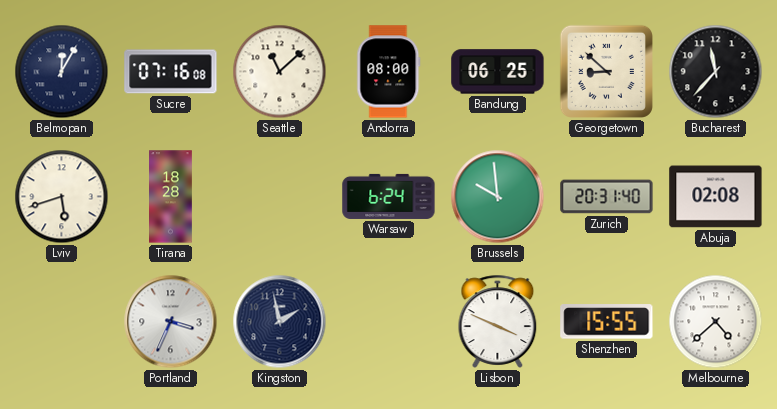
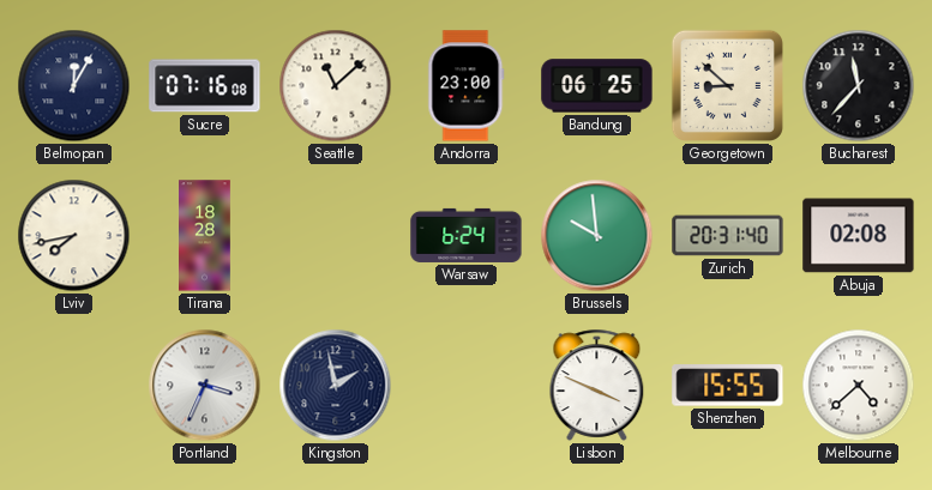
Andorra: 08:00 -> 23:00
Lviv: 5:42 -> 7:43
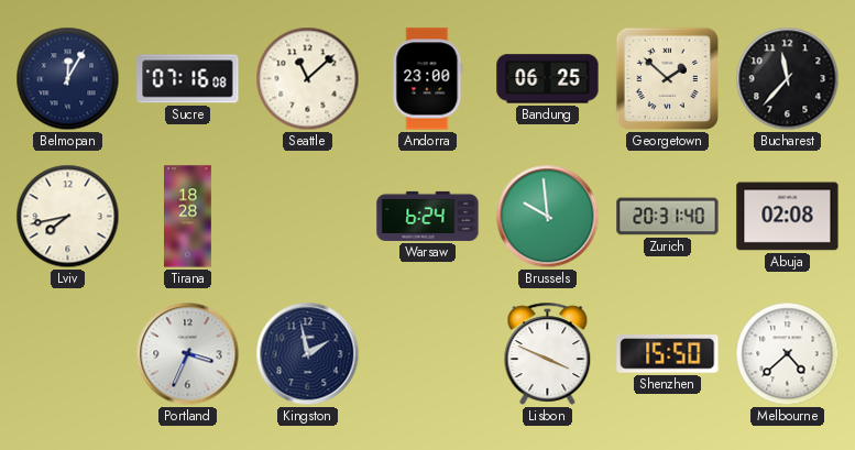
Georgetown: 8:52 -> 1:52
Shenzhen: 15:55 -> 15:50
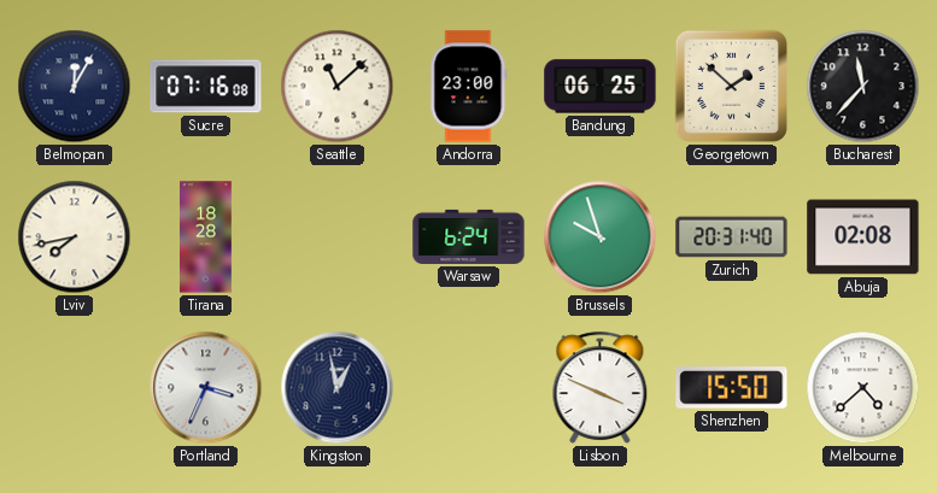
Brussels: 9:59 -> 9:57
Kingston: 1:58 -> 12:58
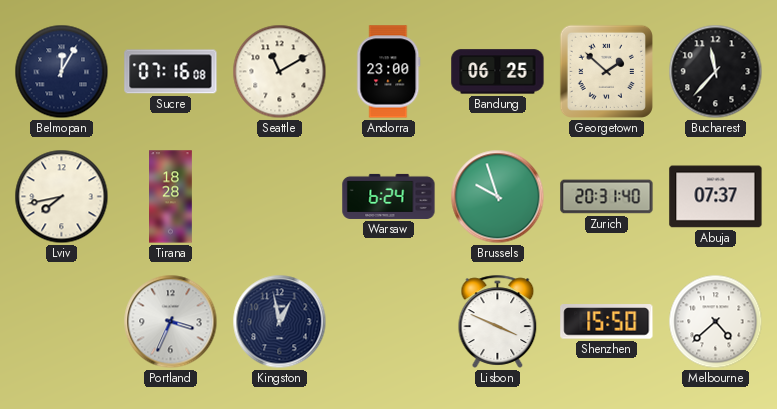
Seattle: 11:08 -> 11:10
Abuja: 02:08 -> 07:37
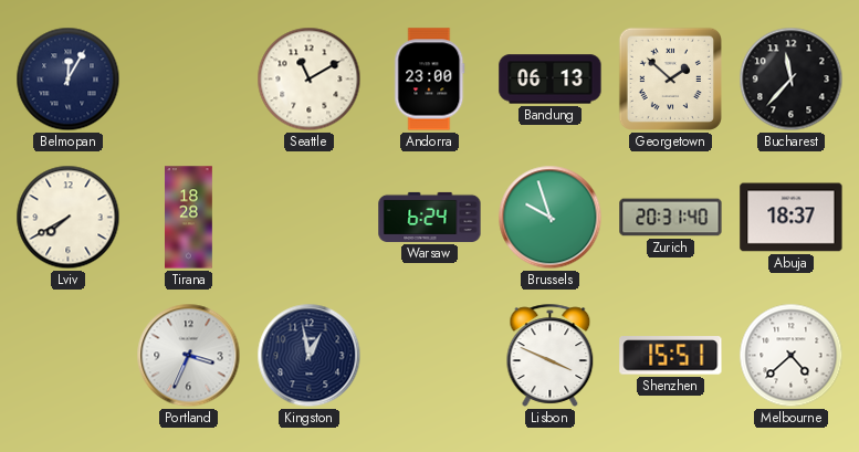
Sucre: 07:16 -> none
Bandung: 06:25 -> 06:13
Lviv: 7:43 -> 7:40
Abuja: 07:37 -> 18:37
Shenzhen: 15:50 -> 15:51
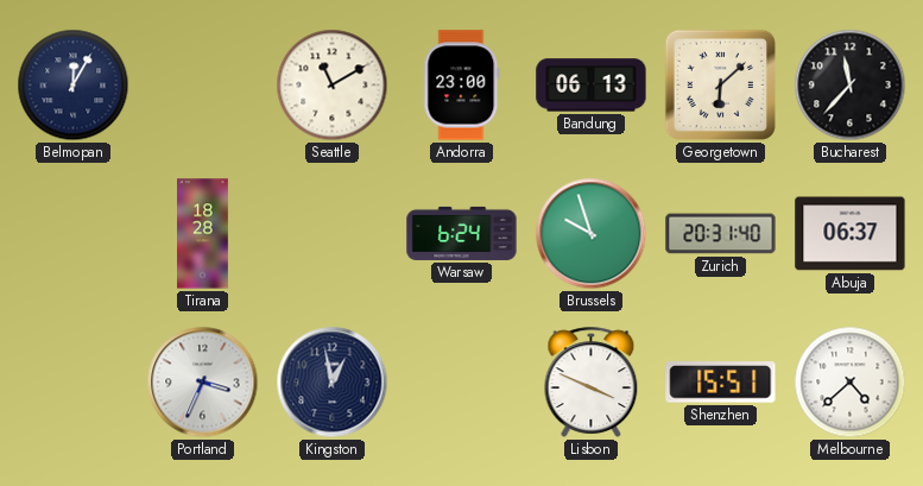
Georgetown: 1:52 -> 6:08
Lviv: 7:40 -> none
Abuja: 18:37 -> 06:37
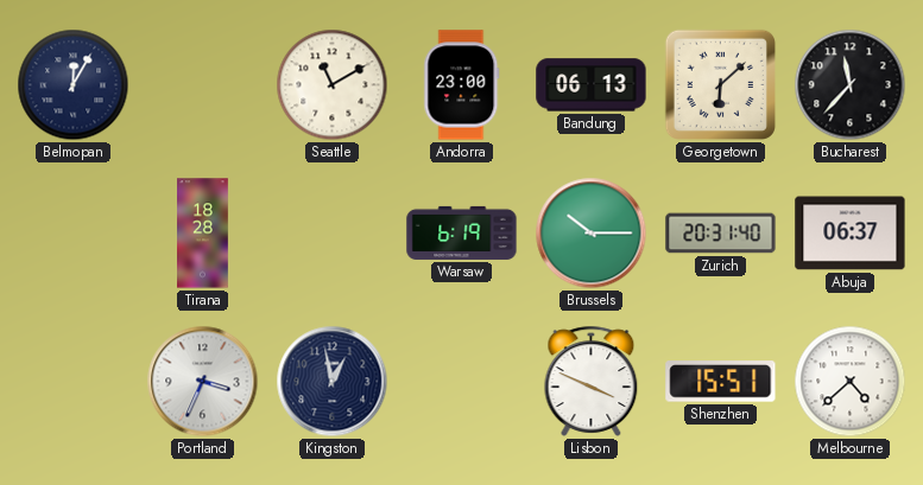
Warsaw: 6:24 -> 6:19
Brussels: 9:57 -> 10:15
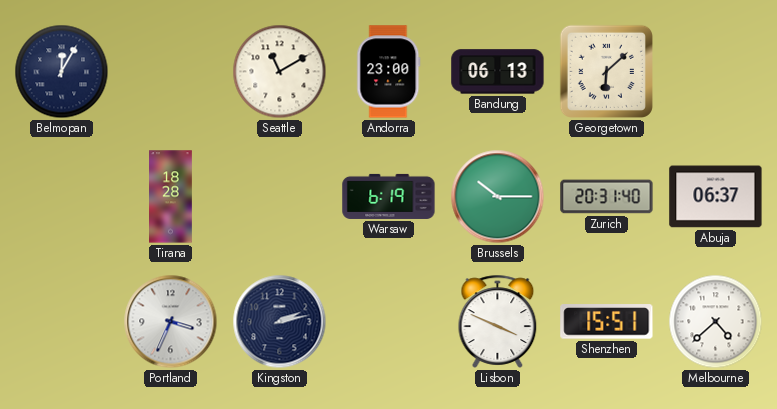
Bucharest: 11:37 -> none
Kingston: 12:58 -> 2:13
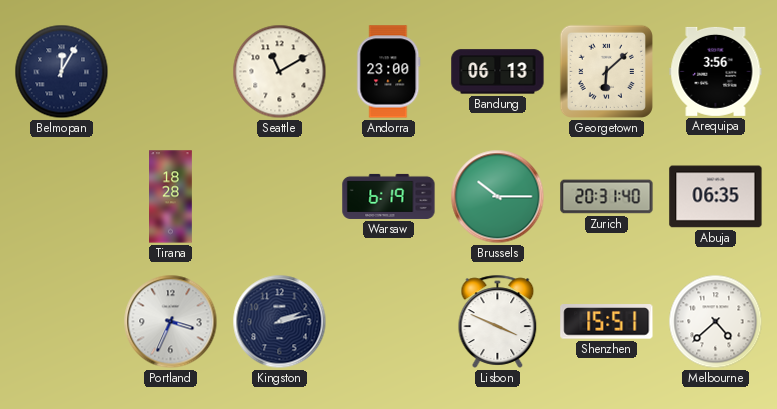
Arequipa: none -> 3:56
Abuja: 06:37 -> 06:35
